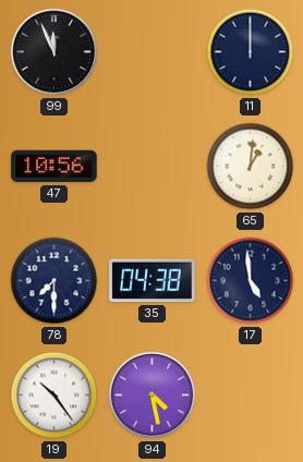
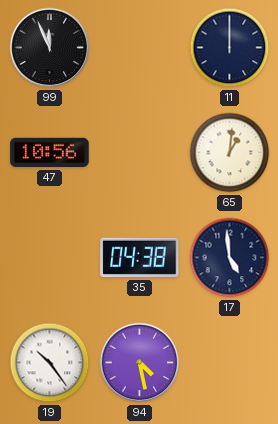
78: 7:30 -> none
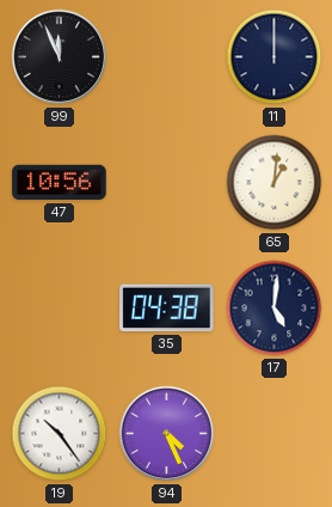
17: 4:59 -> 5:01
94: 4:28 -> 4:26
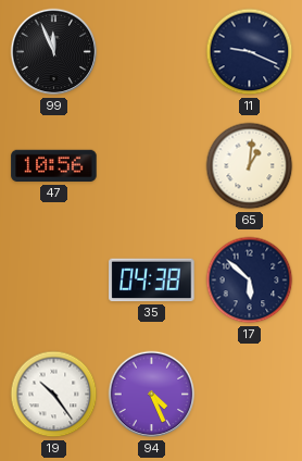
11: 12:00 -> 9:19
17: 5:01 -> 5:52
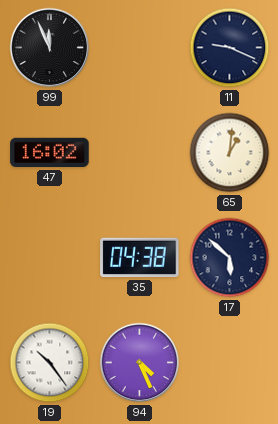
47: 10:56 -> 16:02
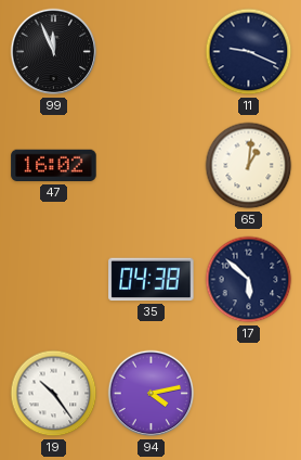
94: 4:26 -> 4:13
